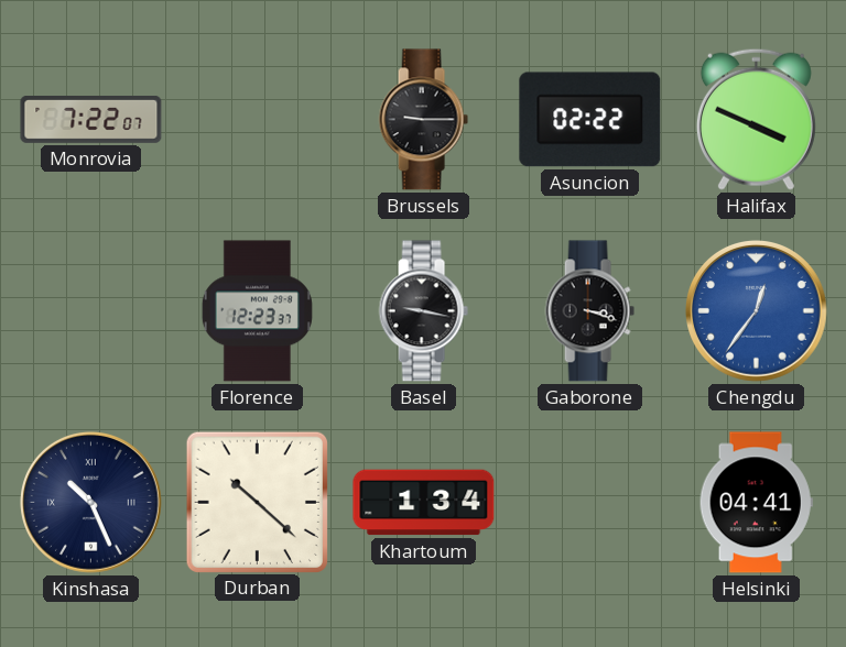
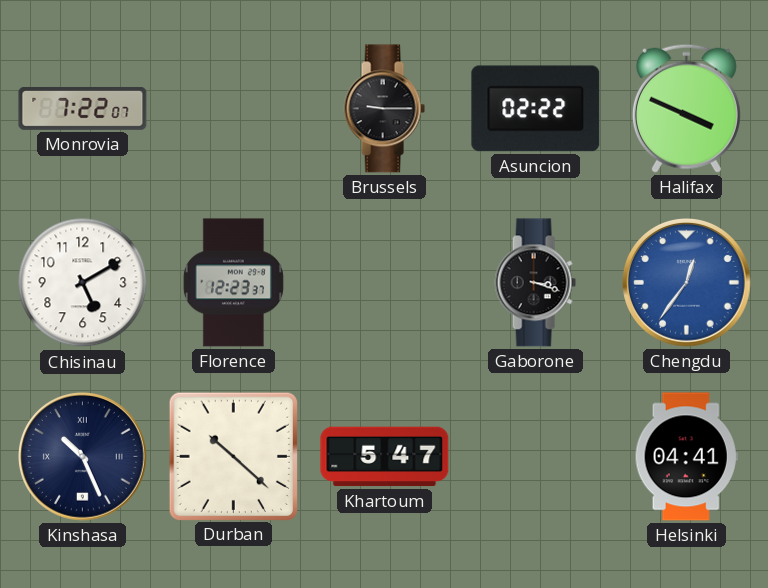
Chisinau: none -> 5:10
Basel: 9:17 -> none
Khartoum: 1:34 -> 5:47
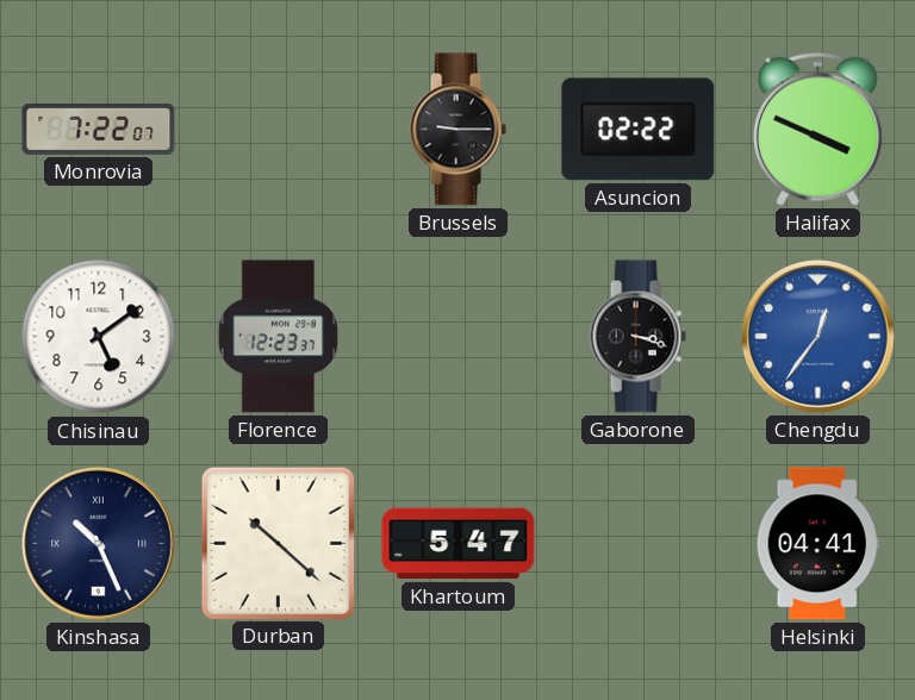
Chisinau: 5:10 -> 5:09
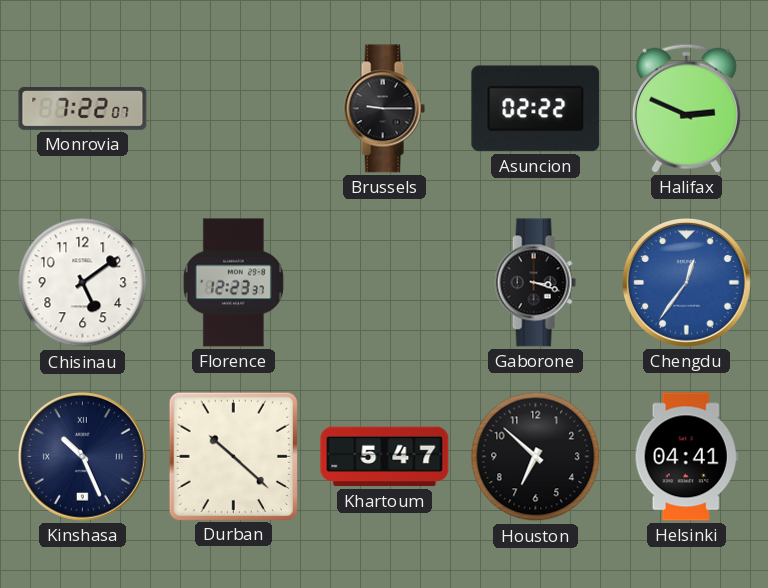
Halifax: 3:49 -> 2:49
Houston: none -> 6:52
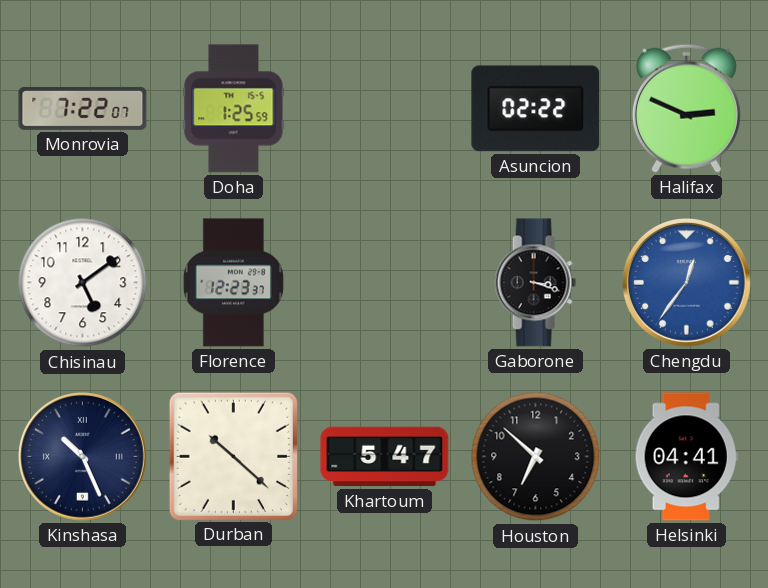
Doha: none -> 1:25
Brussels: 9:15 -> none
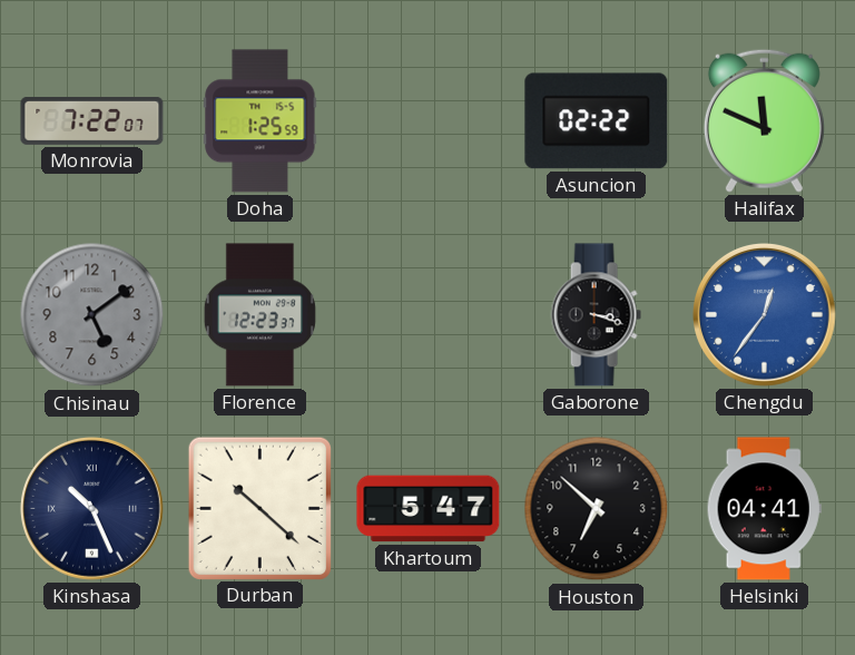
Halifax: 2:49 -> 11:49
Chisinau dial: white -> grey
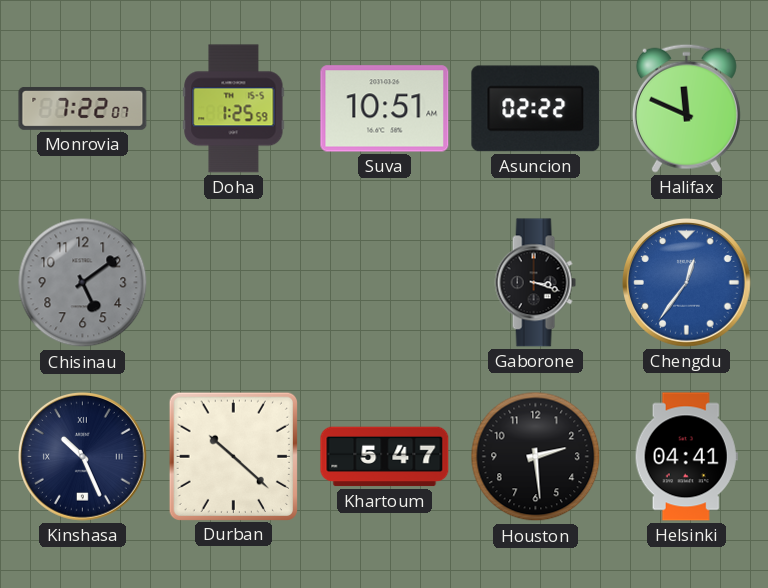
Suva: none -> 10:51
Florence: 12:23 -> none
Houston: 6:52 -> 2:29
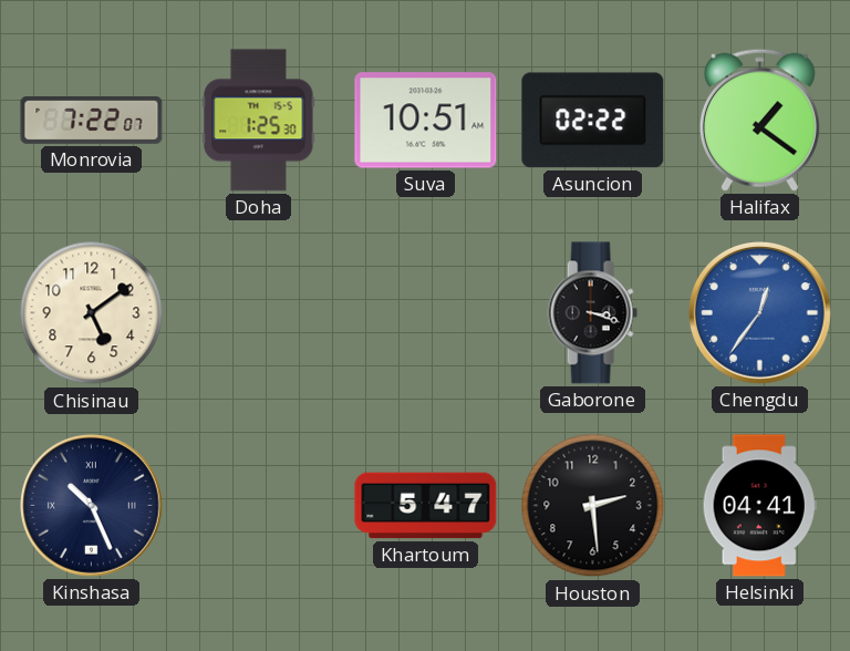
Doha: 1:25:59 -> 1:25:30
Halifax: 11:49 -> 1:21
Chisinau dial: grey -> cream
Durban: 10:22 -> none
